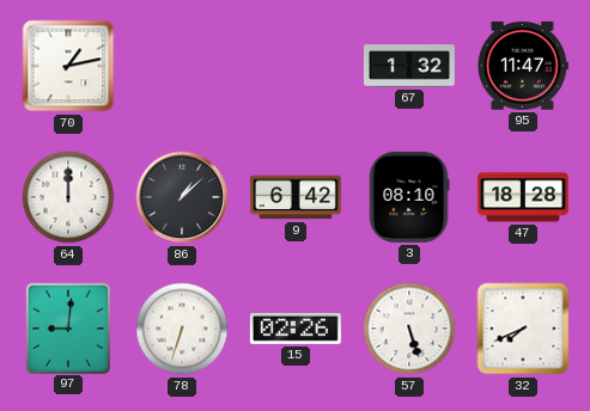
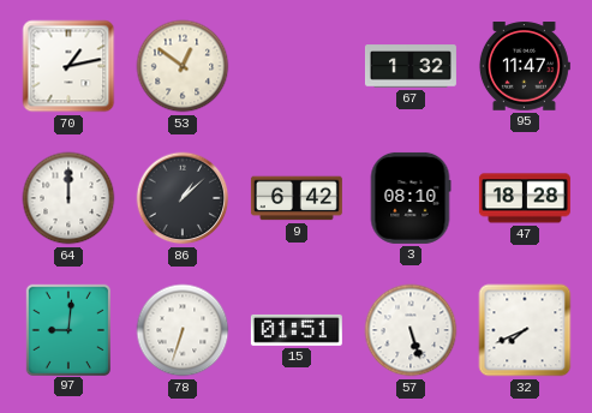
53: none -> 12:51
15: 02:26 -> 01:51
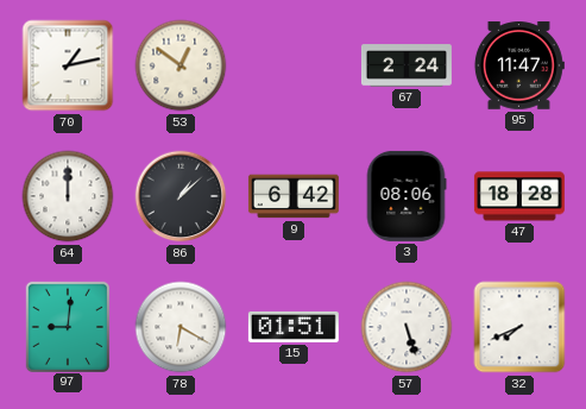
67: 1:32 -> 2:24
3: 08:10 -> 08:06
78: 6:33 -> 6:20
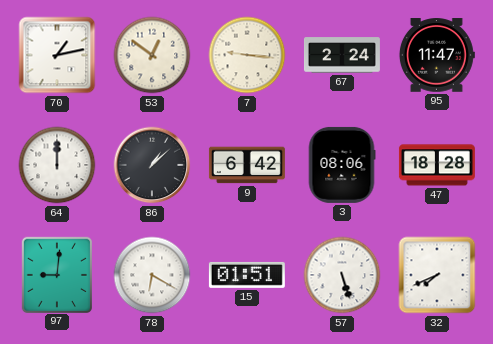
7: none -> 9:16
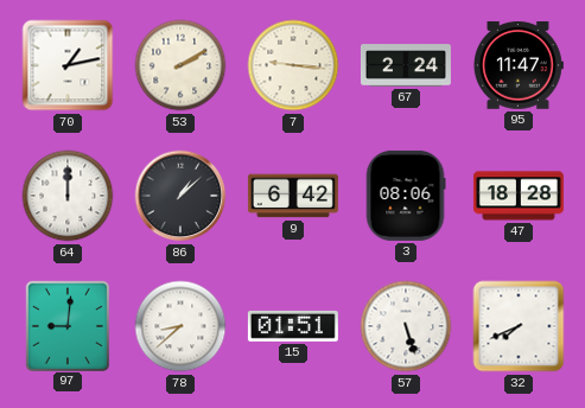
53: 12:51 -> 2:10
78: 6:20 -> 8:38
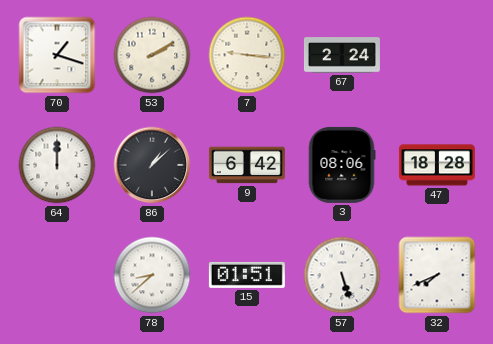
70: 1:13 -> 1:18
95: 11:47 -> none
97: 9:01 -> none
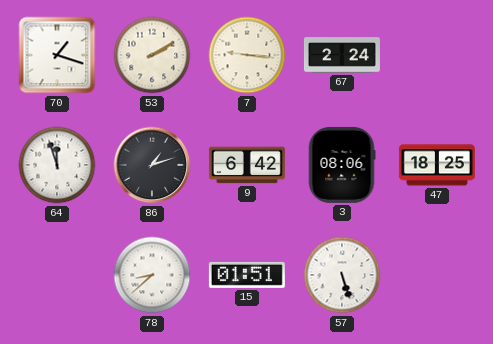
64: 12:00 -> 11:57
86: 1:08 -> 1:12
47: 18:28 -> 18:25
32: 7:41 -> none
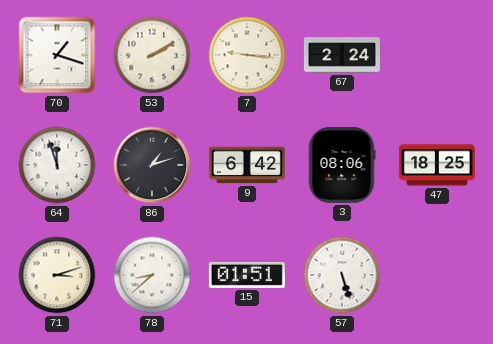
71: none -> 3:12
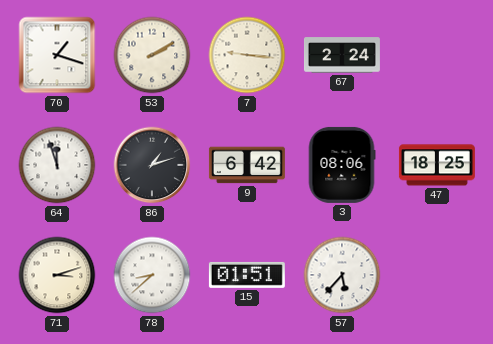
57: 5:27 -> 5:37
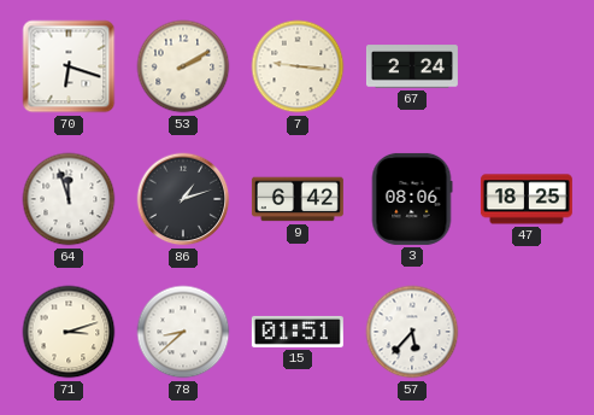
70: 1:18 -> 6:18
